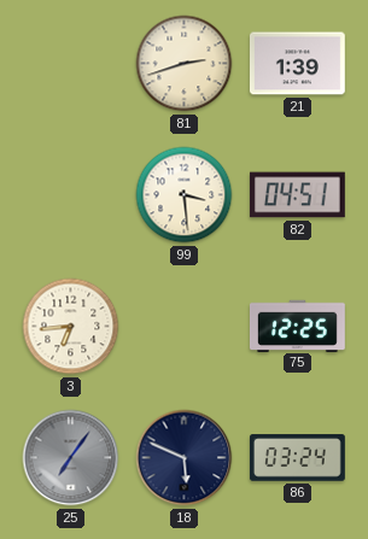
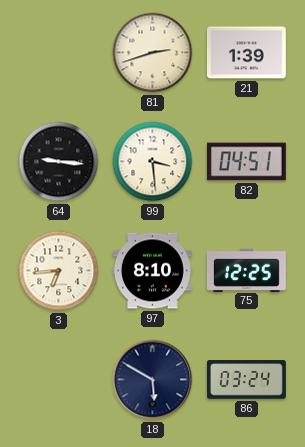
64: none -> 9:16
97: none -> 8:10
25: 7:06 -> none
18: 5:49 -> 5:50
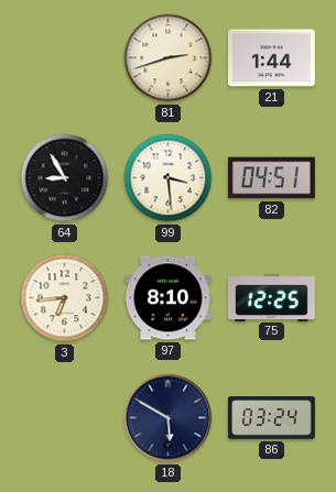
21: 1:39 -> 1:44
64: 9:16 -> 8:55
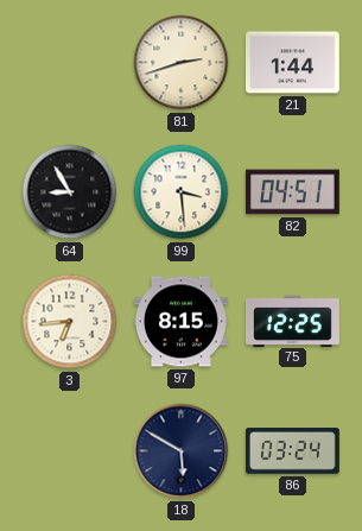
97: 8:10 -> 8:15
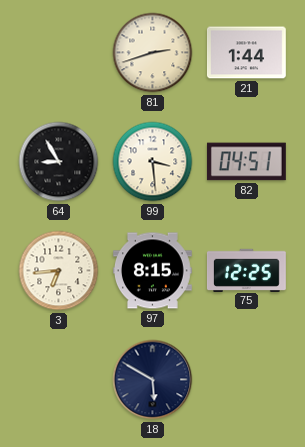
86: 03:24 -> none
